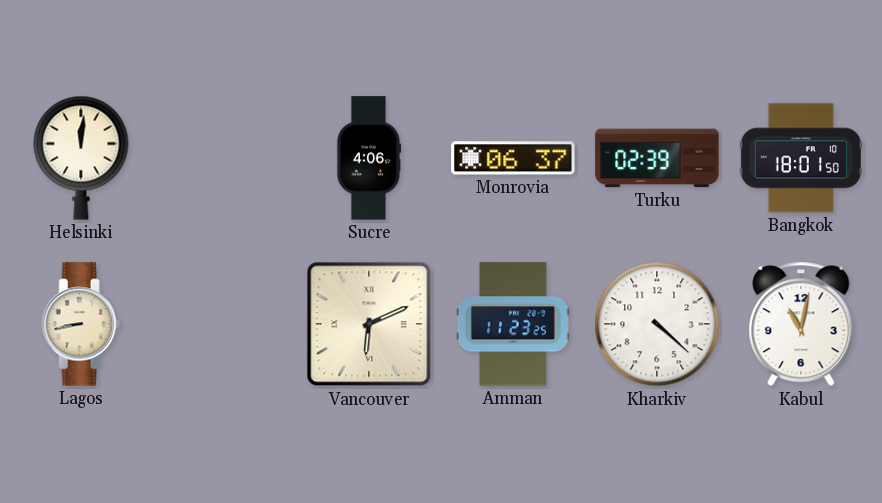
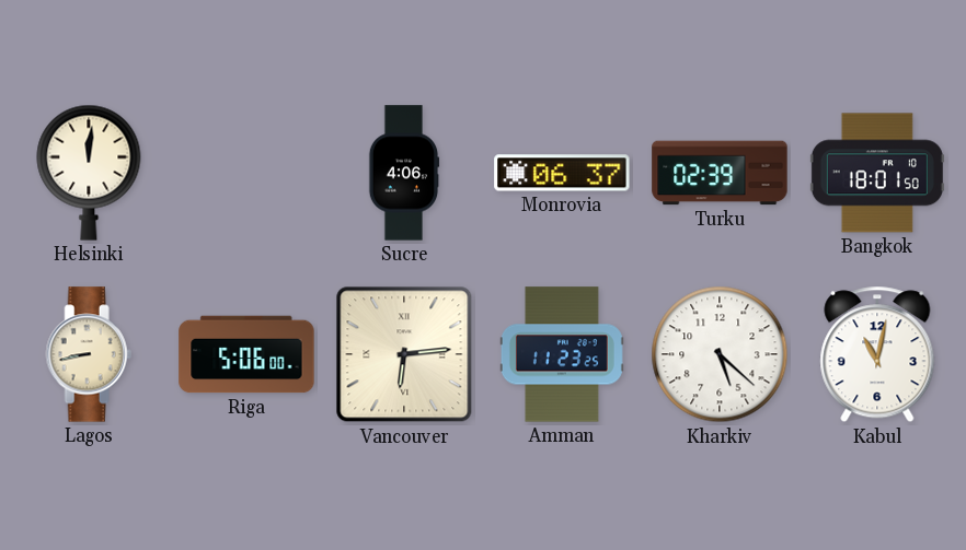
Riga: none -> 5:06
Vancouver: 6:11 -> 6:14
Kharkiv: 4:22 -> 5:22
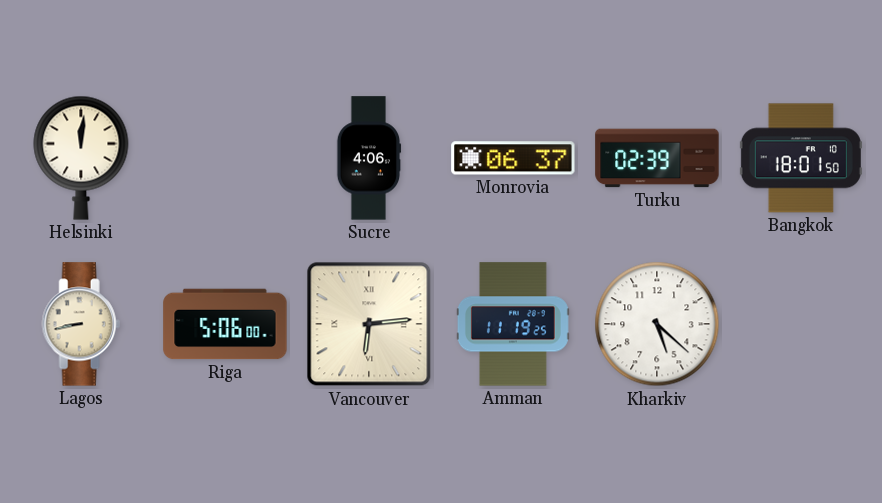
Amman: 11:23 -> 11:19
Kabul: 11:02 -> none
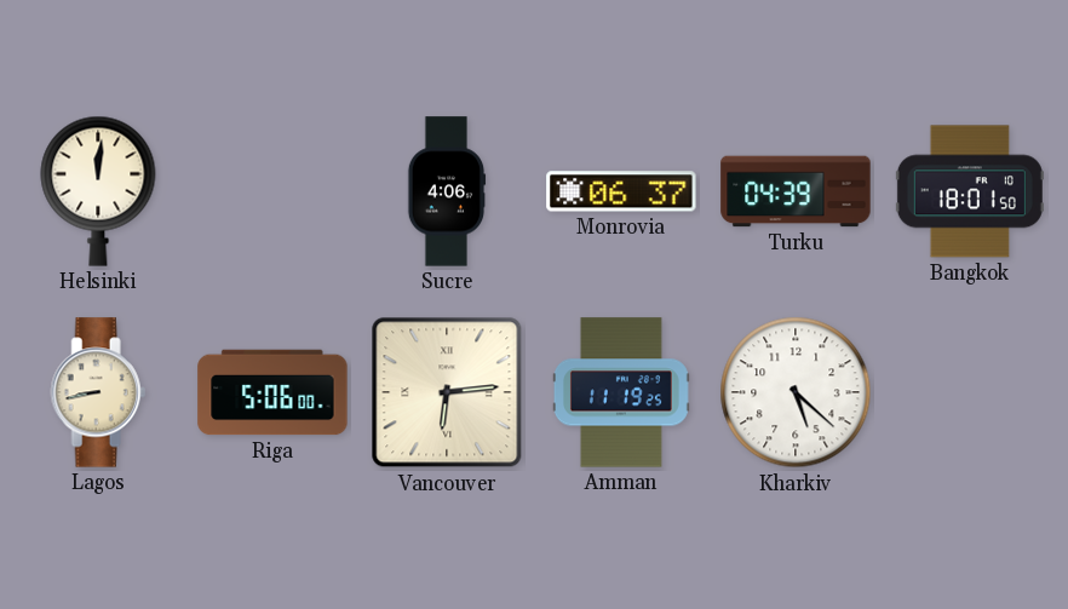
Turku: 02:39 -> 04:39
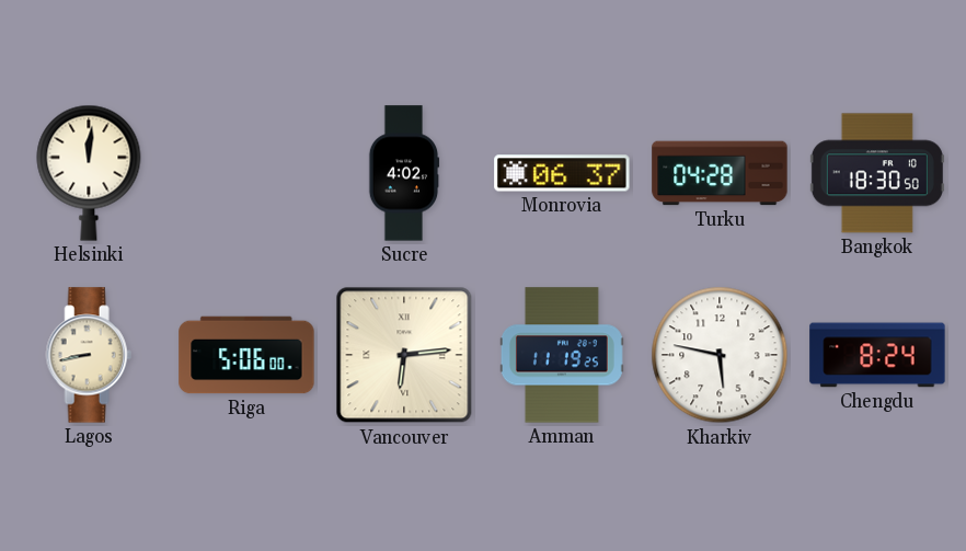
Sucre: 4:06 -> 4:02
Turku: 04:39 -> 04:28
Bangkok: 18:01 -> 18:30
Kharkiv: 5:22 -> 5:47
Chengdu: none -> 8:24
